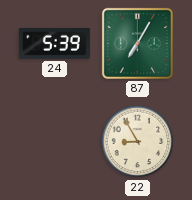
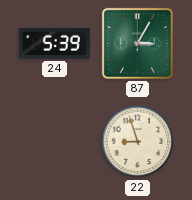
87: 7:05 -> 3:05
22: 8:55 -> 8:57
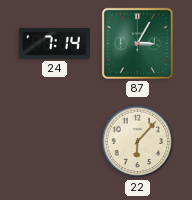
24: 5:39 -> 7:14
22: 8:57 -> 6:07
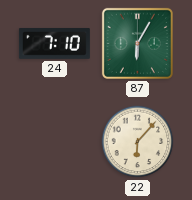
24: 7:14 -> 7:10
87: 3:05 -> 6:05
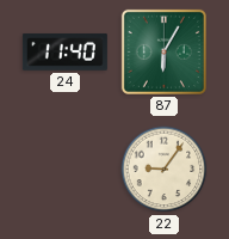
24: 7:10 -> 11:40
22: 6:07 -> 9:06
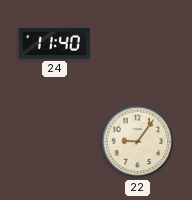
87: 6:05 -> none
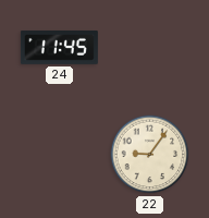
24: 11:40 -> 11:45
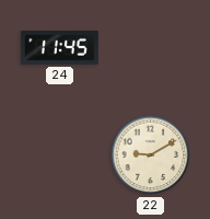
22: 9:06 -> 9:10
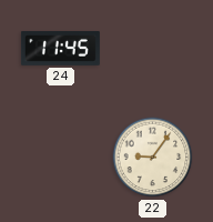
22: 9:10 -> 9:06
